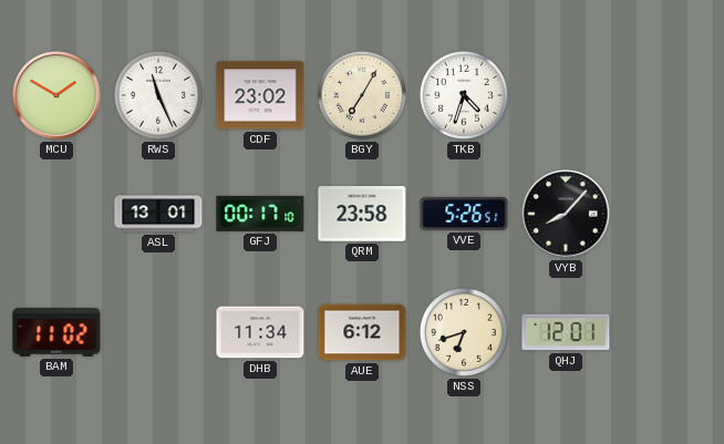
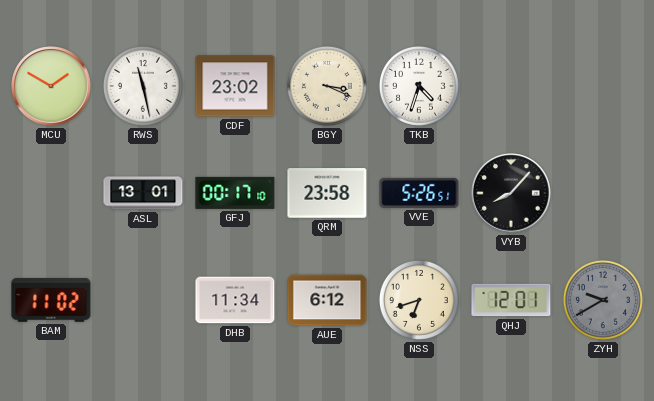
RWS: 11:26 -> 11:28
BGY: 7:05 -> 3:19
ZYH: none -> 9:40
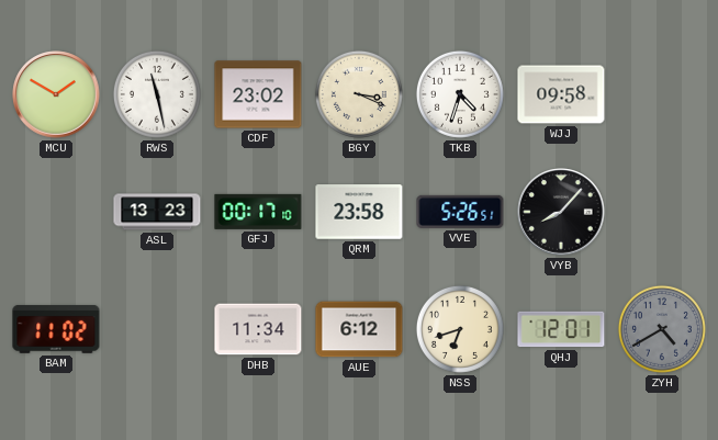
WJJ: none -> 09:58
ASL: 13:01 -> 13:23
ZYH: 9:40 -> 4:40
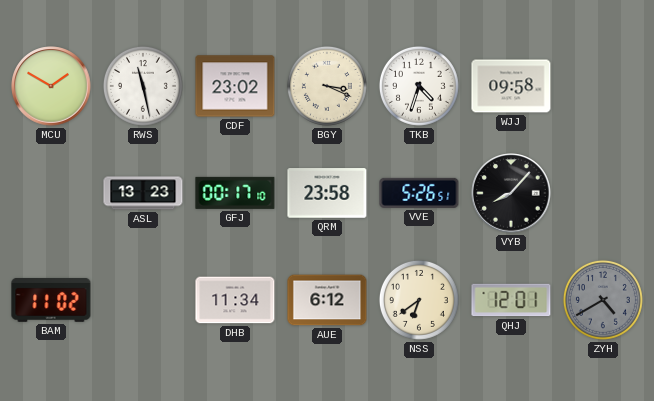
NSS: 6:42 -> 6:39
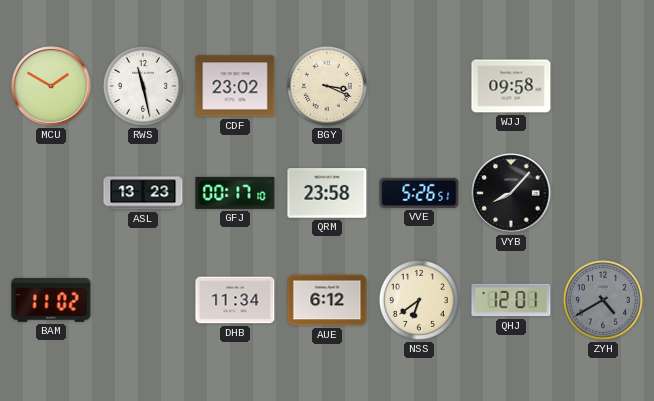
TKB: 4:33 -> none
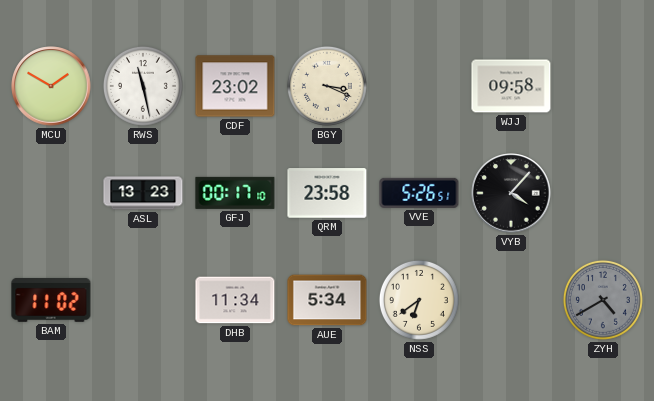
VYB: 8:07 -> 4:07
AUE: 6:12 -> 5:34
QHJ: 12:01 -> none
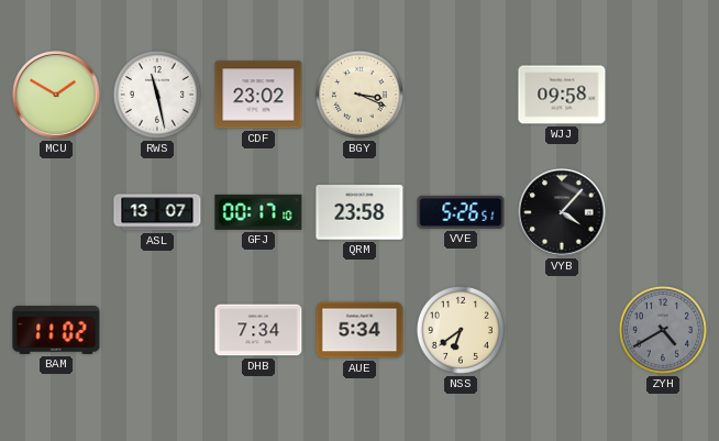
ASL: 13:23 -> 13:07
DHB: 11:34 -> 7:34
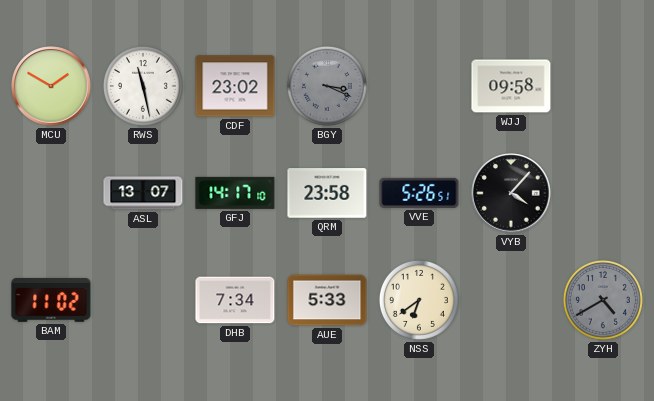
BGY dial: cream -> grey
GFJ: 00:17 -> 14:17
AUE: 5:34 -> 5:33
